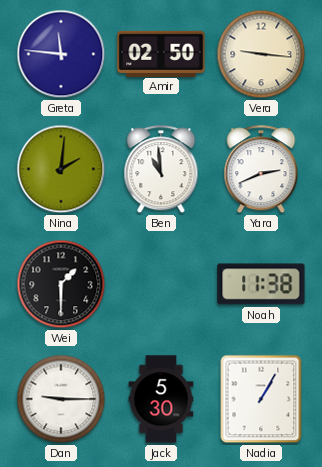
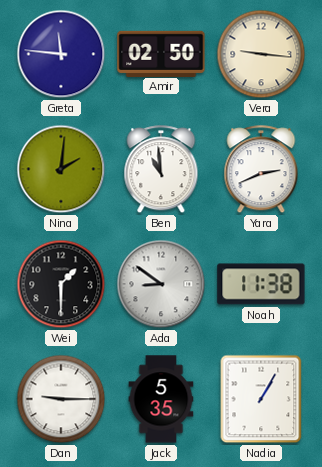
Ada: none -> 8:51
Jack: 5:30 -> 5:35
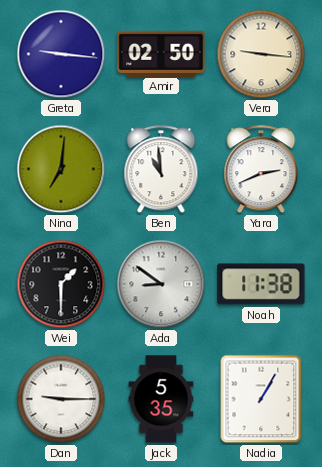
Greta: 11:46 -> 9:16
Nina: 2:01 -> 7:01
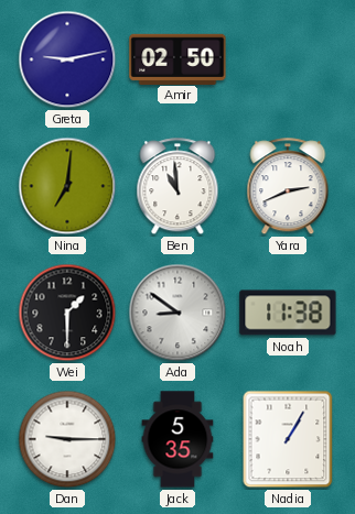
Greta: 9:16 -> 9:13
Vera: 9:16 -> none
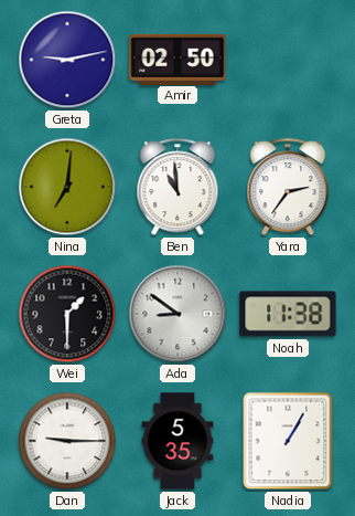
Yara: 2:41 -> 2:36
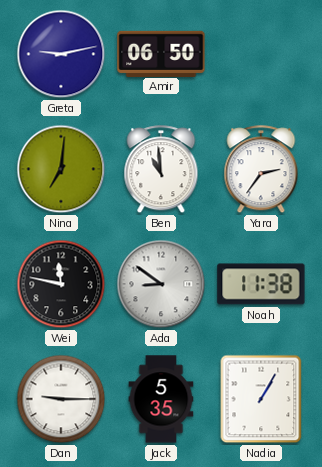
Amir: 02:50 -> 06:50
Wei: 1:30 -> 11:47
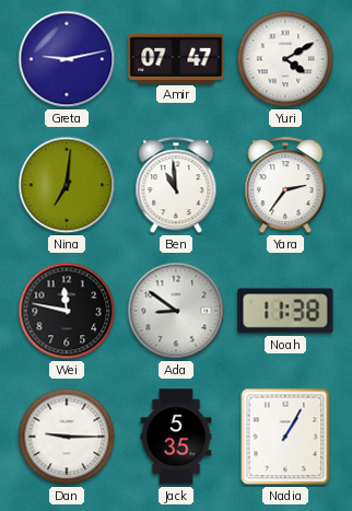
Amir: 06:50 -> 07:47
Yuri: none -> 4:10
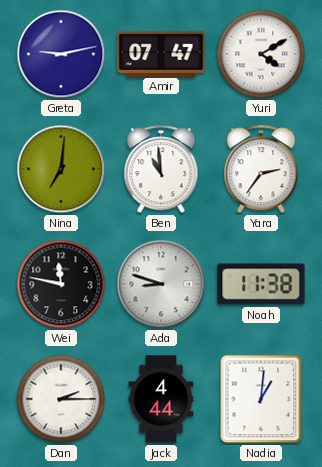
Ada: 8:51 -> 8:48
Dan: 9:15 -> 2:15
Jack: 5:35 -> 4:44
Nadia: 1:05 -> 1:01
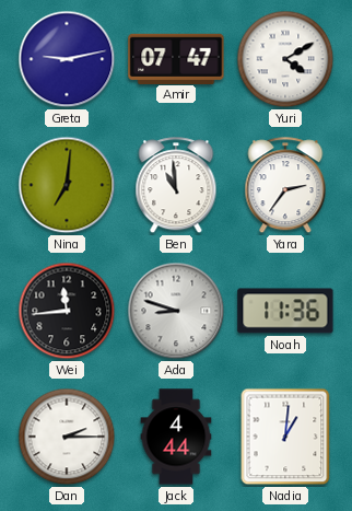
Wei: 11:47 -> 11:44
Noah: 11:38 -> 11:36
